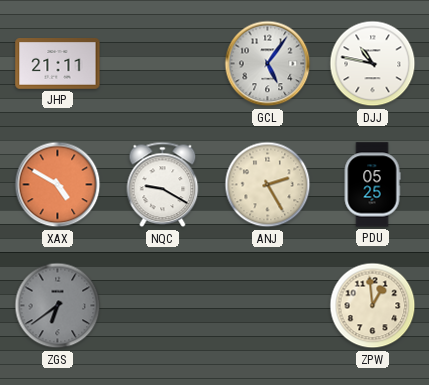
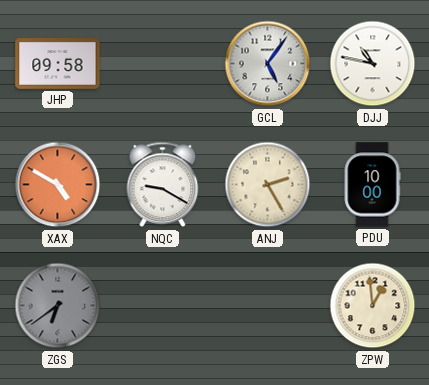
JHP: 21:11 -> 09:58
PDU: 05:25 -> 10:00
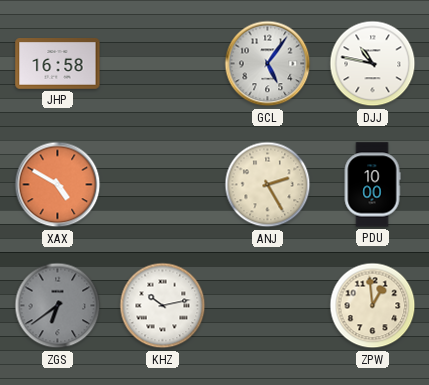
JHP: 09:58 -> 16:58
NQC: 9:20 -> none
KHZ: none -> 10:13
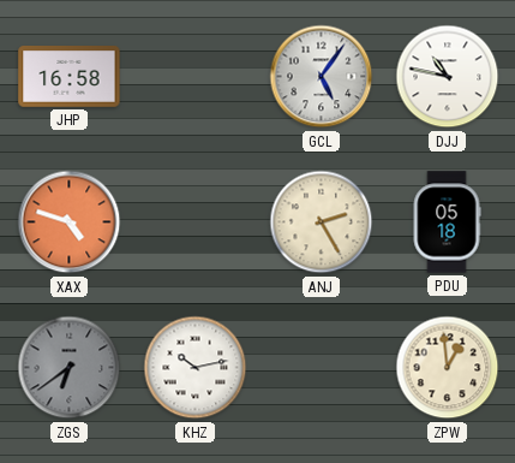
XAX: 4:50 -> 4:48
PDU: 10:00 -> 05:18
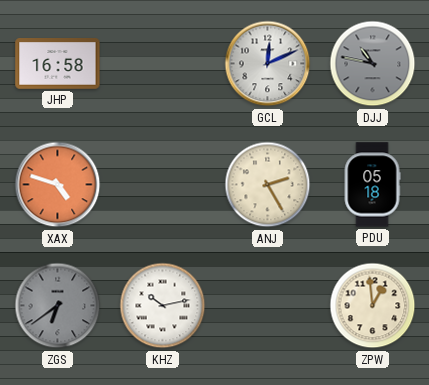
GCL: 5:06 -> 12:11
DJJ dial: white -> grey
